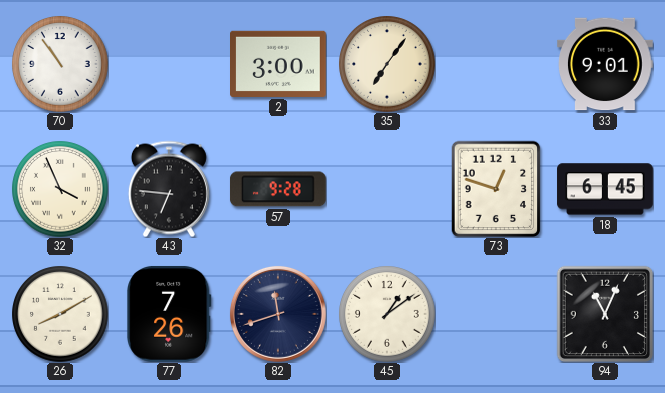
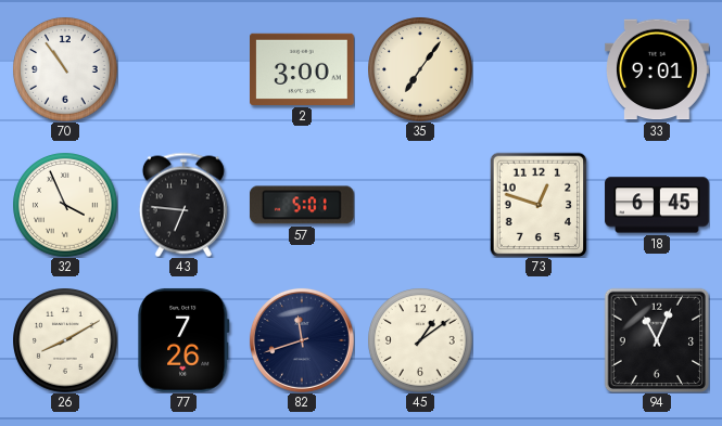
57: 9:28 -> 5:01
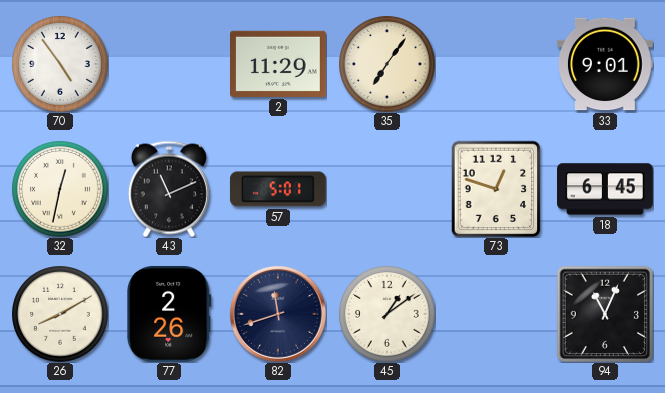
70: 10:54 -> 4:54
2: 3:00 -> 11:29
32: 3:56 -> 12:32
43: 6:46 -> 11:11
77: 7:26 -> 2:26
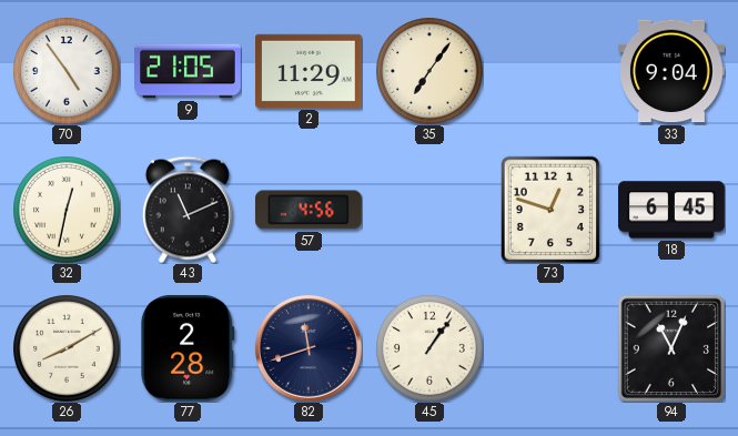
9: none -> 21:05
33: 9:01 -> 9:04
57: 5:01 -> 4:56
77: 2:26 -> 2:28
45: 1:09 -> 1:06
